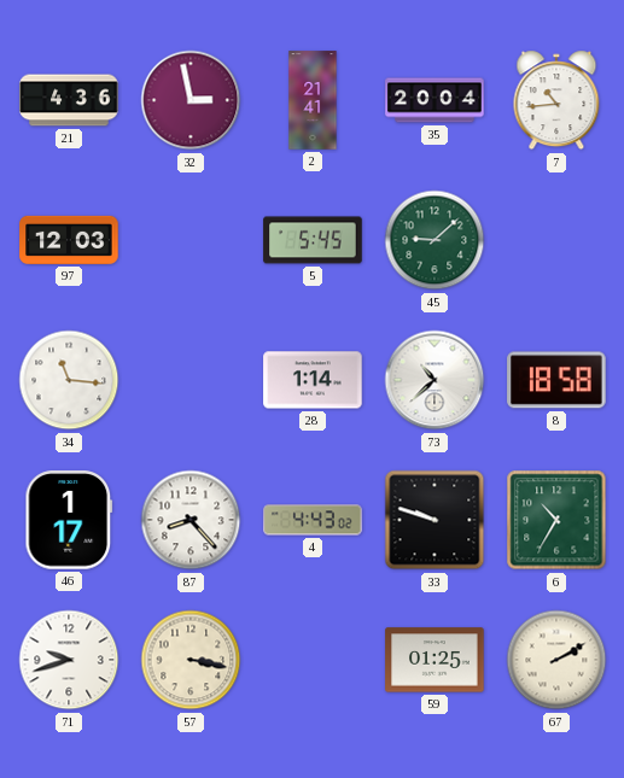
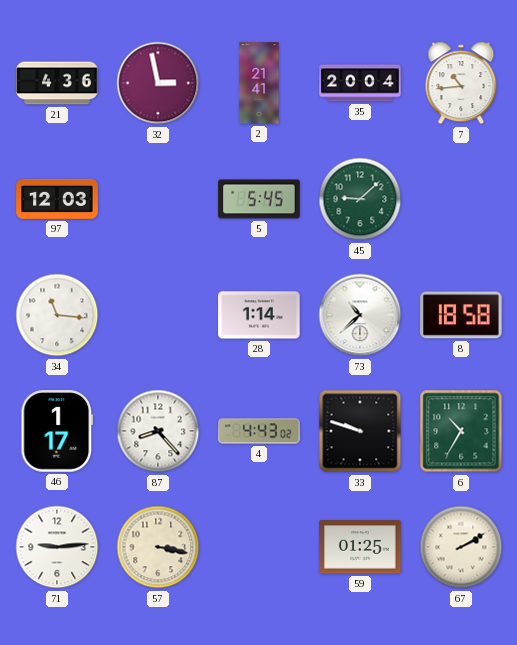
71: 9:42 -> 9:14
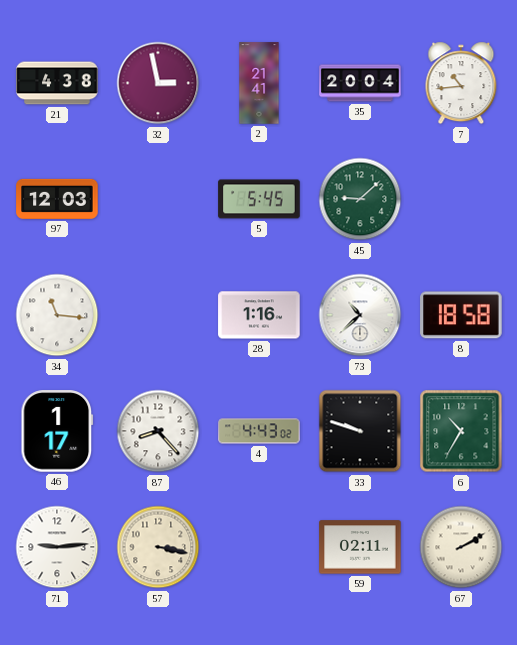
21: 4:36 -> 4:38
28: 1:14 -> 1:16
59: 01:25 -> 02:11
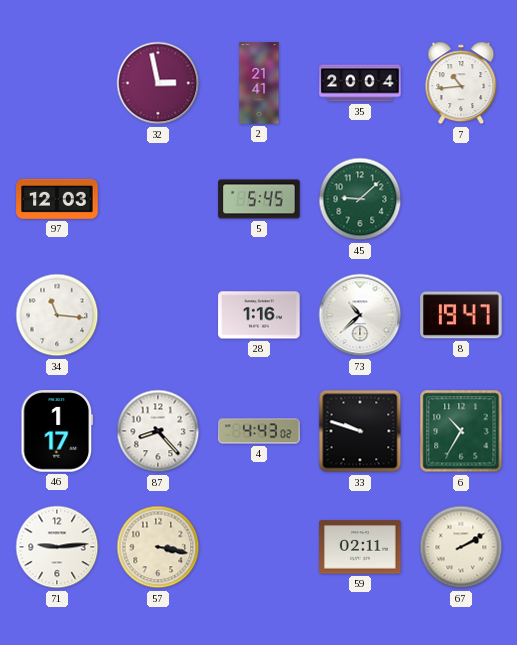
21: 4:38 -> none
8: 18:58 -> 19:47
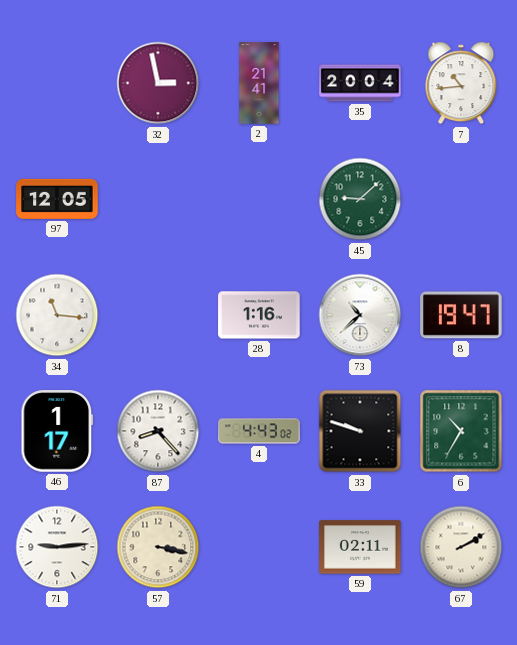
97: 12:03 -> 12:05
5: 5:45 -> none
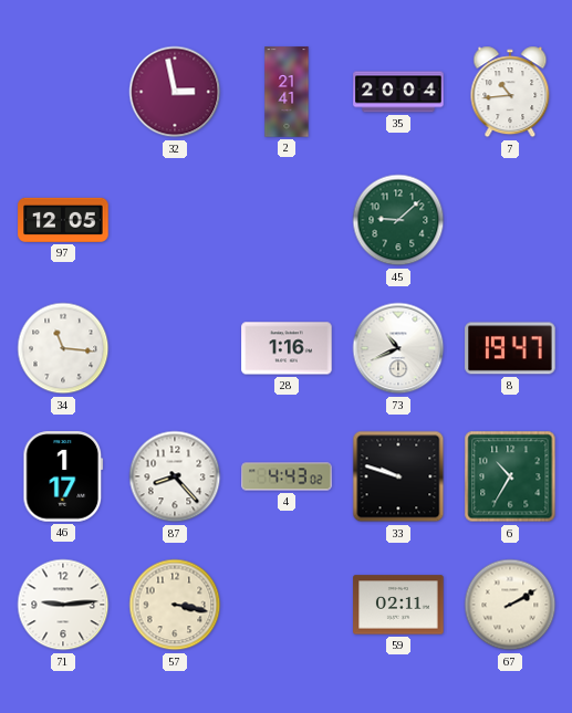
73: 10:38 -> 10:41
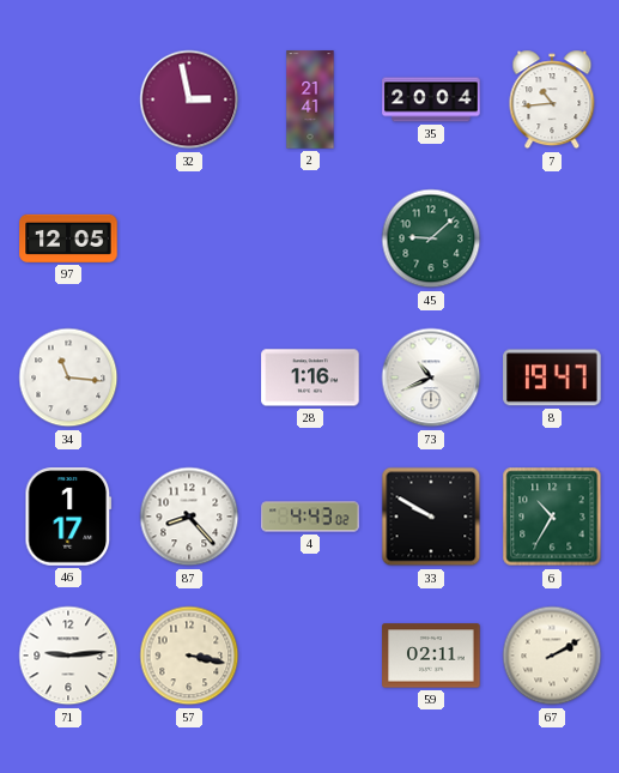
33: 9:48 -> 9:50
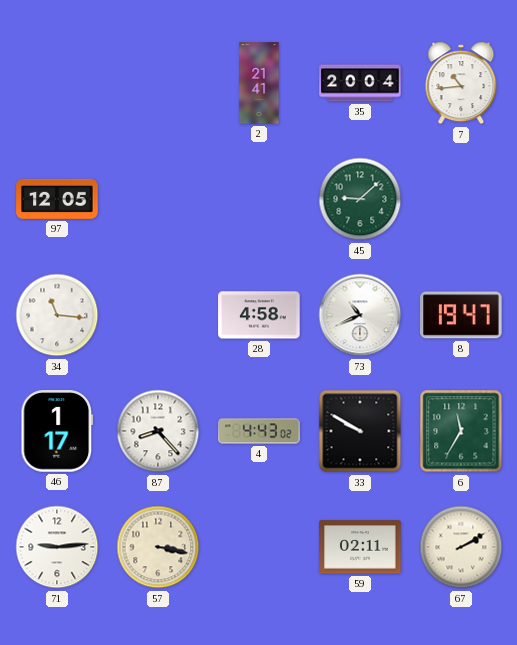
32: 2:58 -> none
28: 1:16 -> 4:58
6: 10:35 -> 11:35
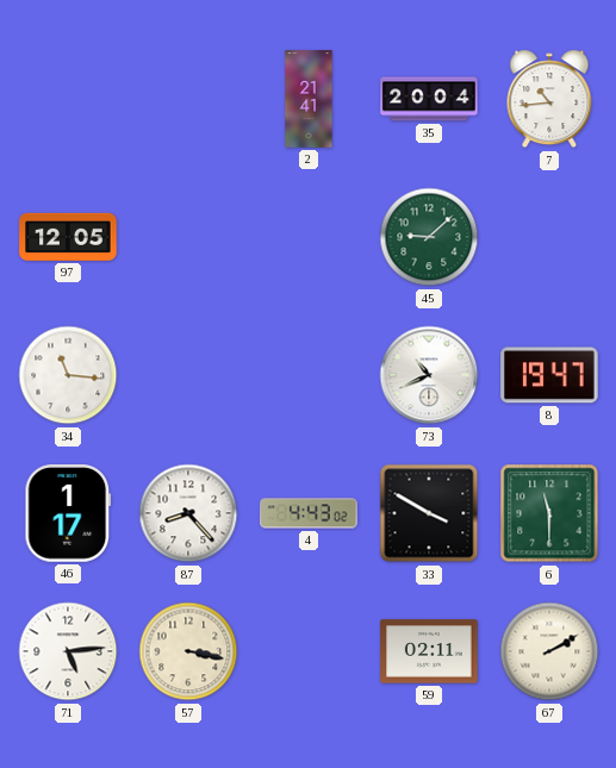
28: 4:58 -> none
33: 9:50 -> 3:50
6: 11:35 -> 11:30
71: 9:14 -> 5:14
